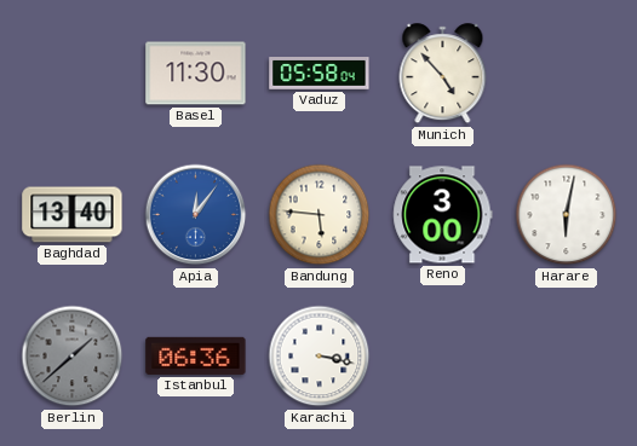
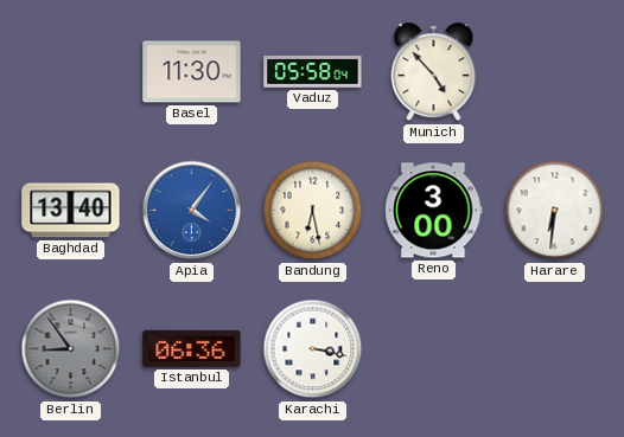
Apia: 12:06 -> 4:06
Bandung: 5:46 -> 6:28
Harare: 6:02 -> 6:31
Berlin: 1:38 -> 8:54
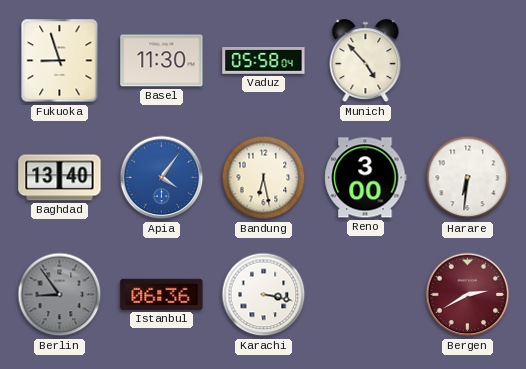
Fukuoka: none -> 8:57
Bergen: none -> 2:40
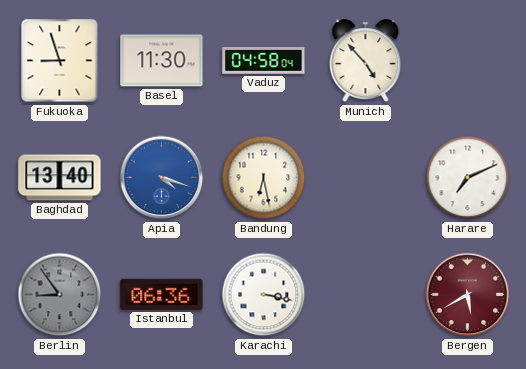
Vaduz: 05:58 -> 04:58
Apia: 4:06 -> 4:18
Reno: 3:00 -> none
Harare: 6:31 -> 7:11
Bergen: 2:40 -> 5:40
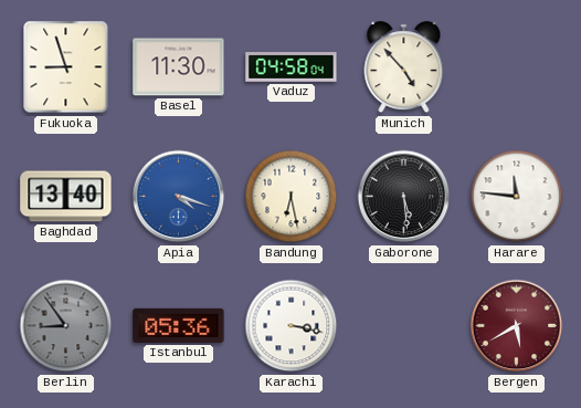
Gaborone: none -> 5:29
Harare: 7:11 -> 11:46
Istanbul: 06:36 -> 05:36
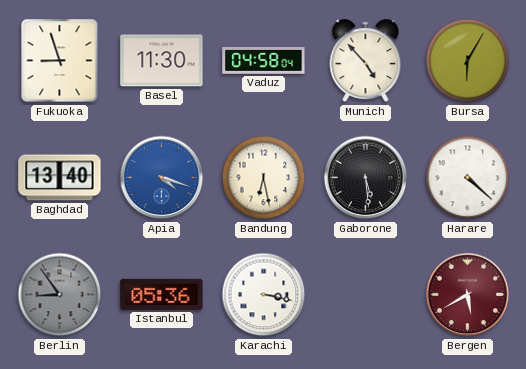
Bursa: none -> 6:05
Harare: 11:46 -> 4:22
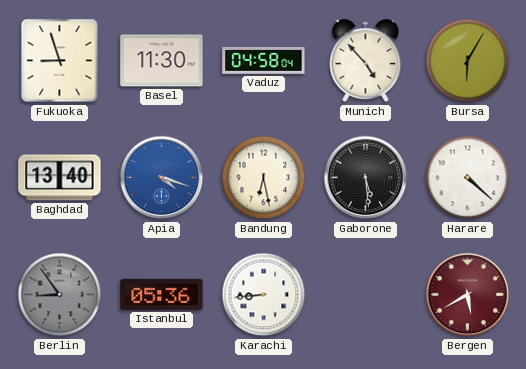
Karachi: 3:17 -> 8:44
